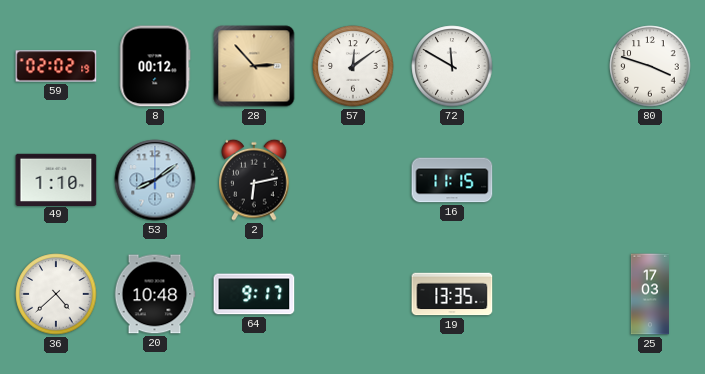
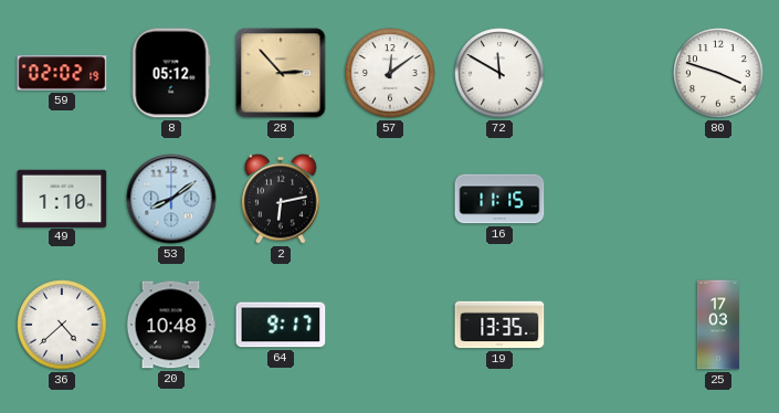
8: 00:12 -> 05:12
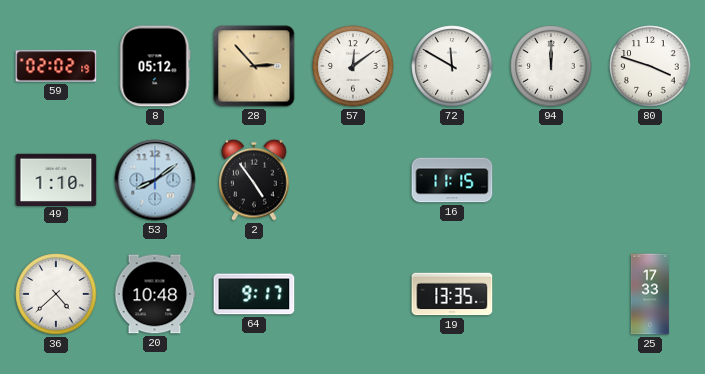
94: none -> 12:00
2: 6:13 -> 4:54
25: 17:03 -> 17:33
